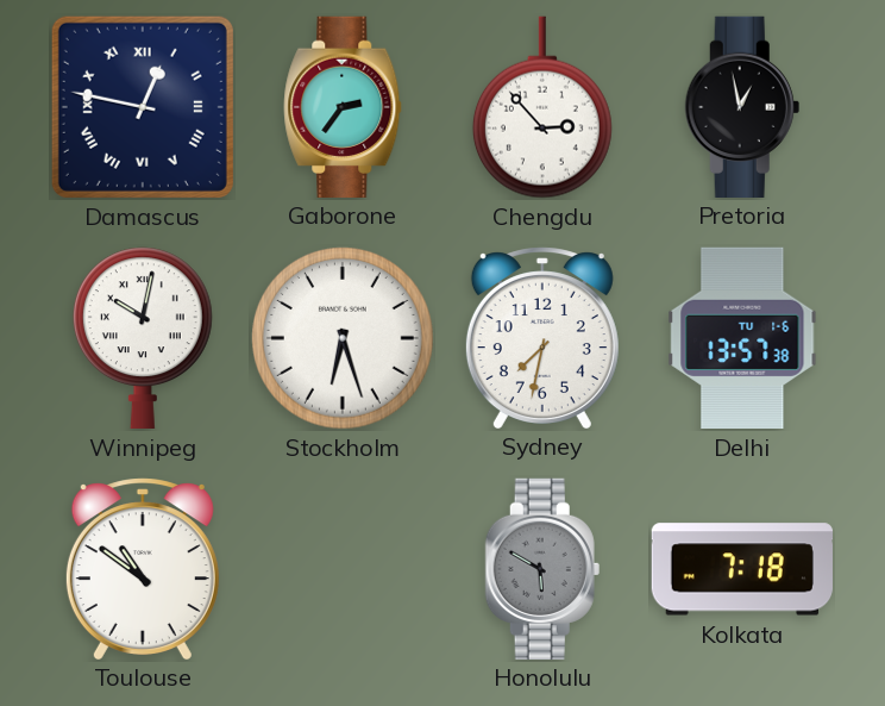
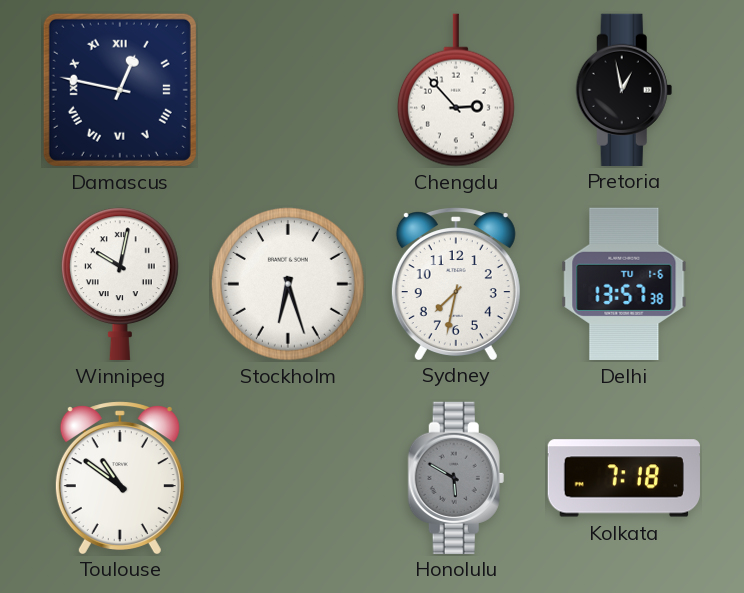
Gaborone: 2:36 -> none
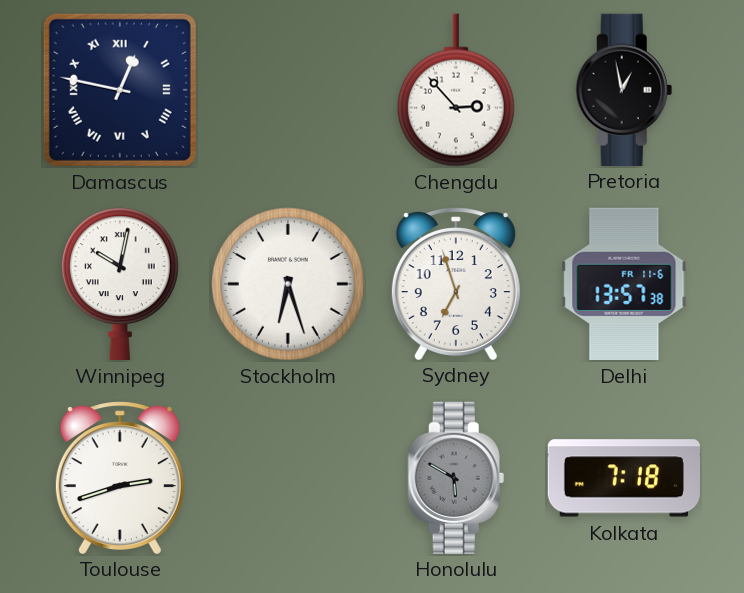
Sydney: 7:32 -> 6:57
Delhi date: TU 1-6 -> FR 11-6
Toulouse: 10:51 -> 2:42
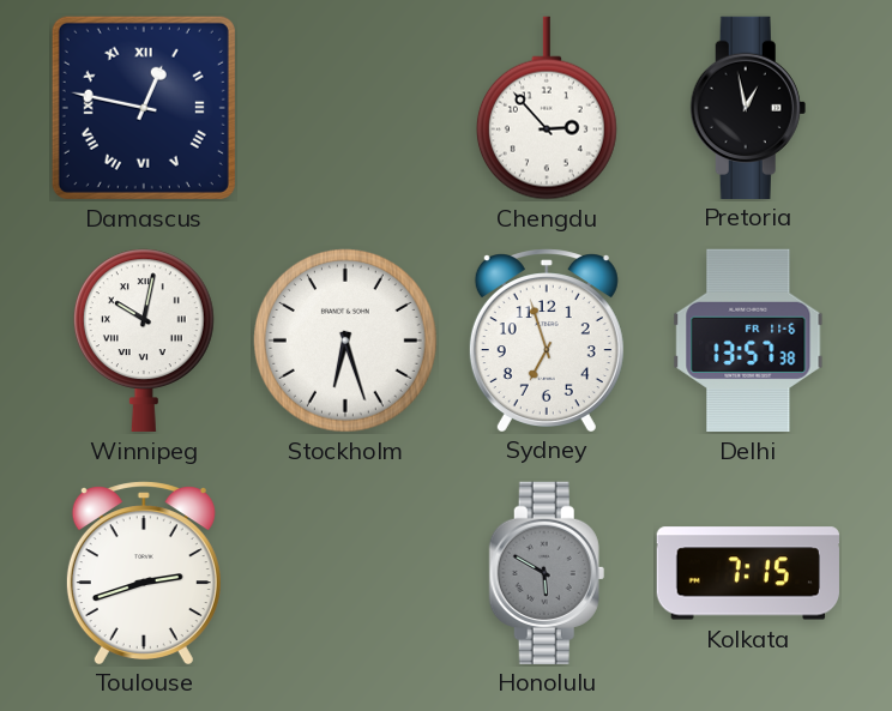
Kolkata: 7:18 -> 7:15
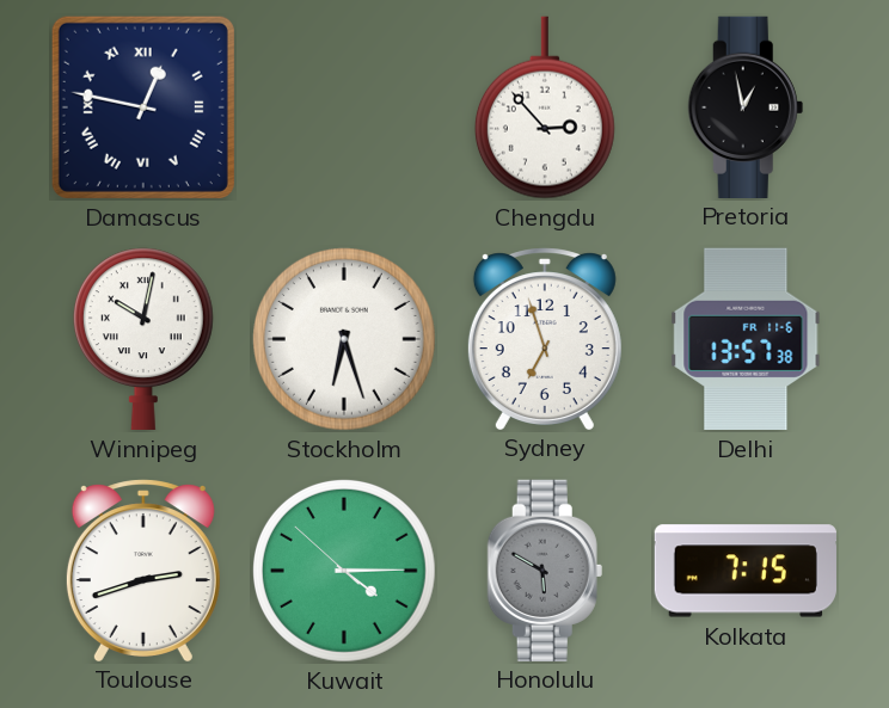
Kuwait: none -> 4:14
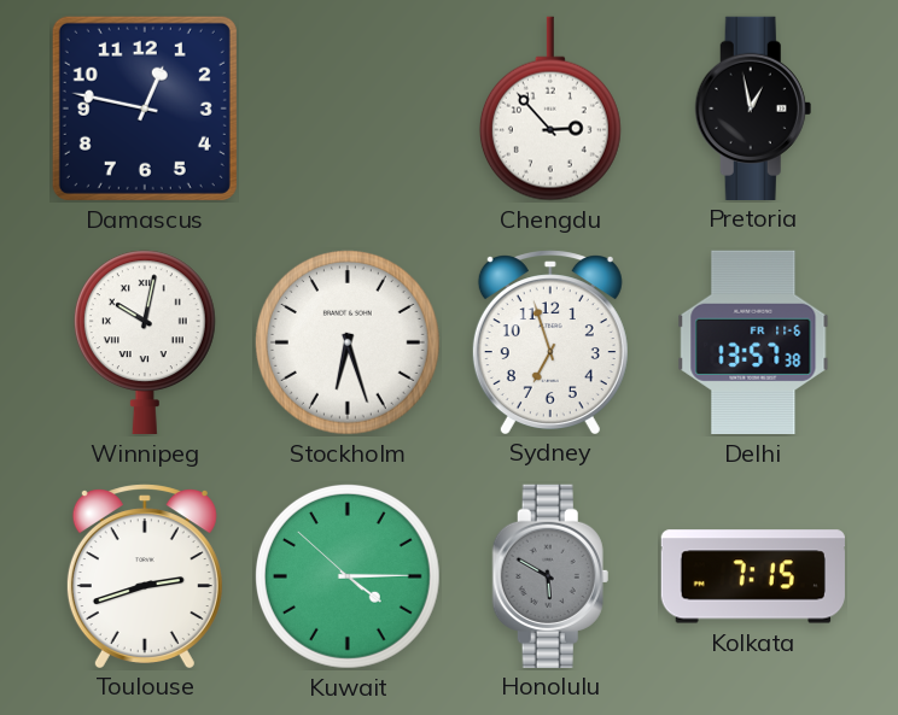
Damascus numerals: Roman -> Arabic
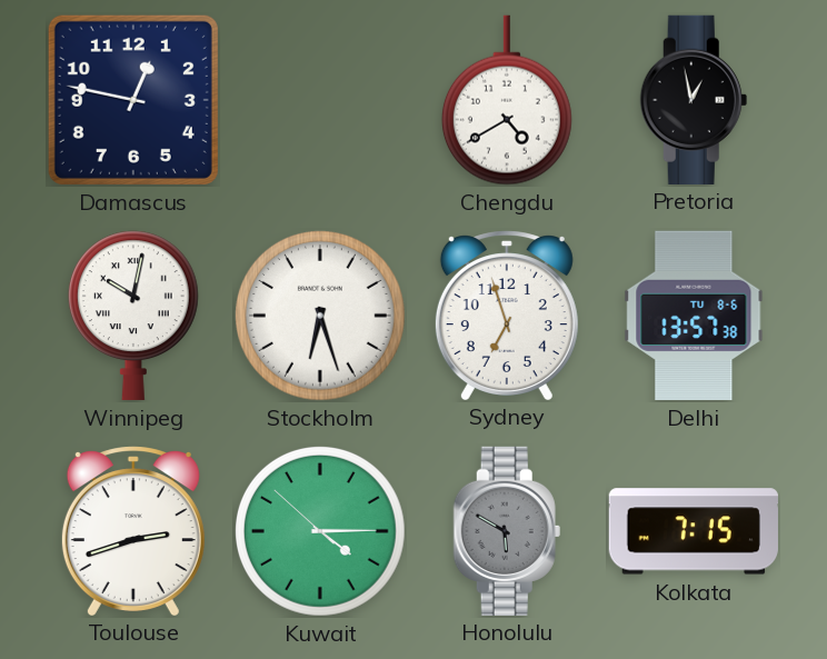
Chengdu: 2:53 -> 4:40
Delhi date: FR 11-6 -> TU 8-6
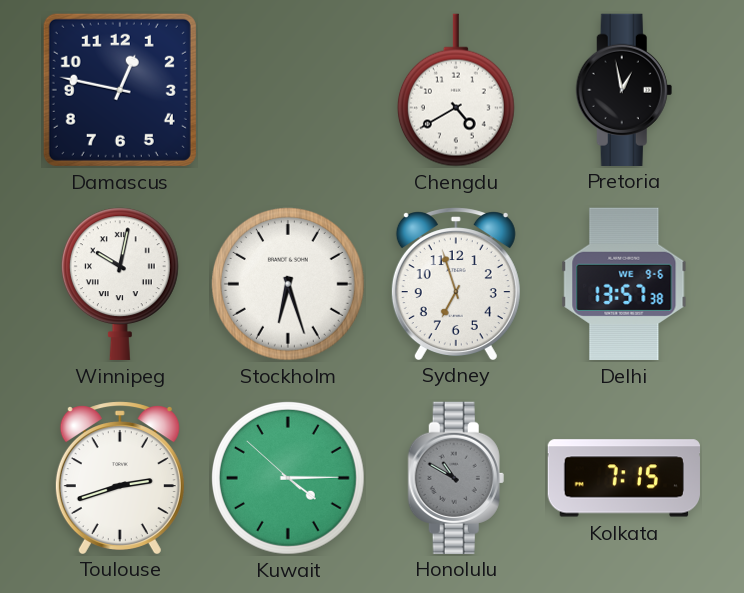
Delhi date: TU 8-6 -> WE 9-6
Honolulu: 5:50 -> 10:50
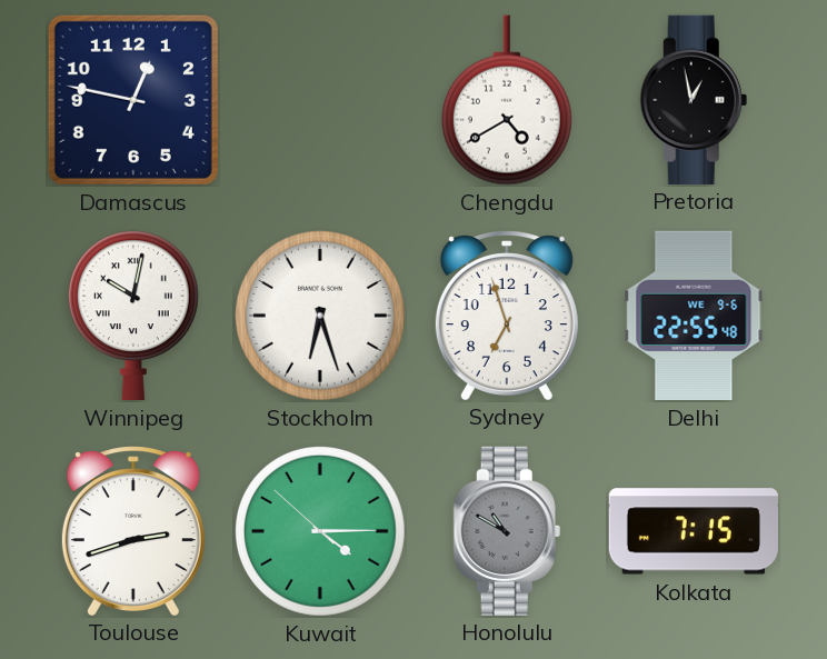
Delhi: 13:57 -> 22:55
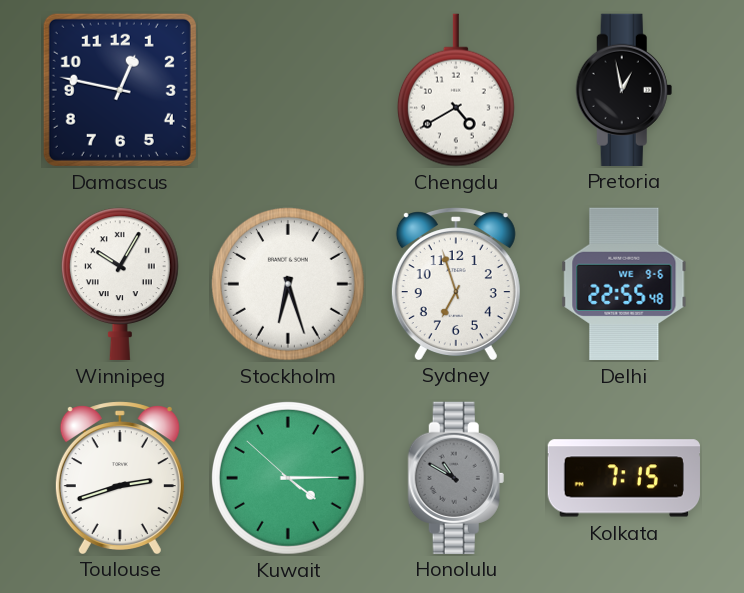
Winnipeg: 10:02 -> 10:05
